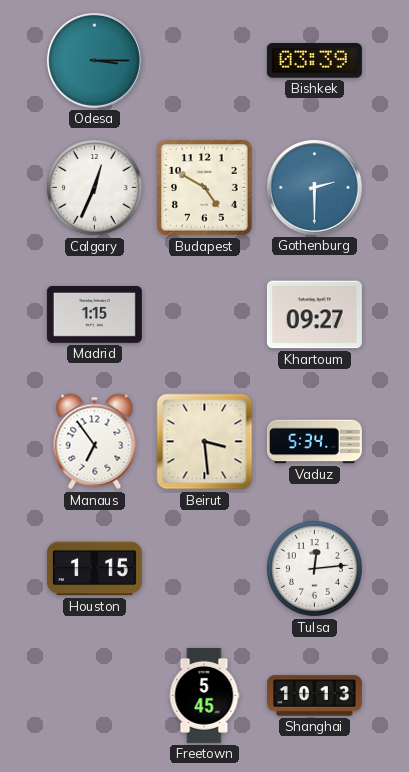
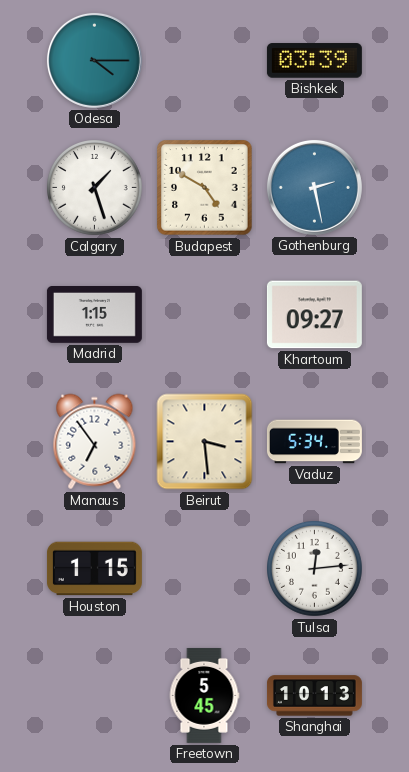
Odesa: 3:15 -> 4:15
Calgary: 12:34 -> 1:27
Gothenburg: 2:30 -> 2:28
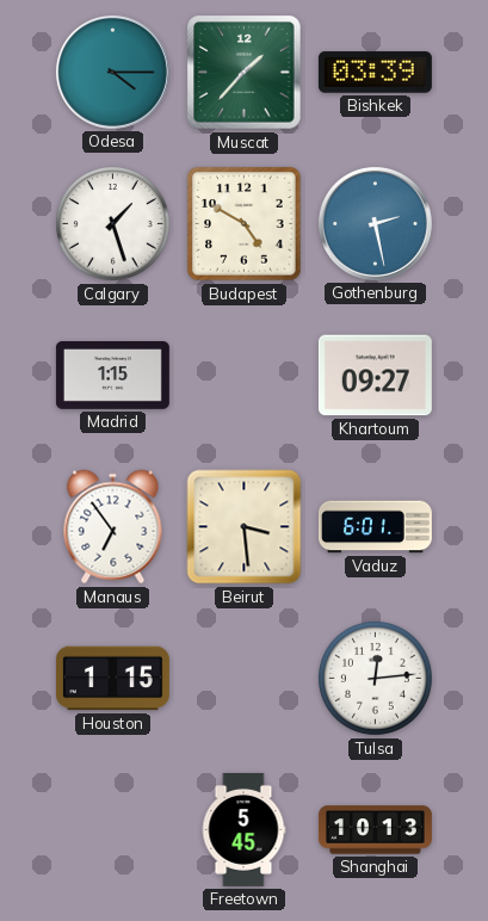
Muscat: none -> 1:37
Vaduz: 5:34 -> 6:01
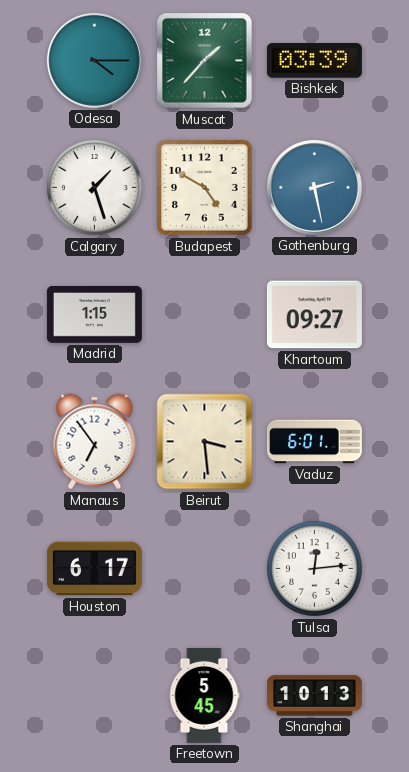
Houston: 1:15 -> 6:17
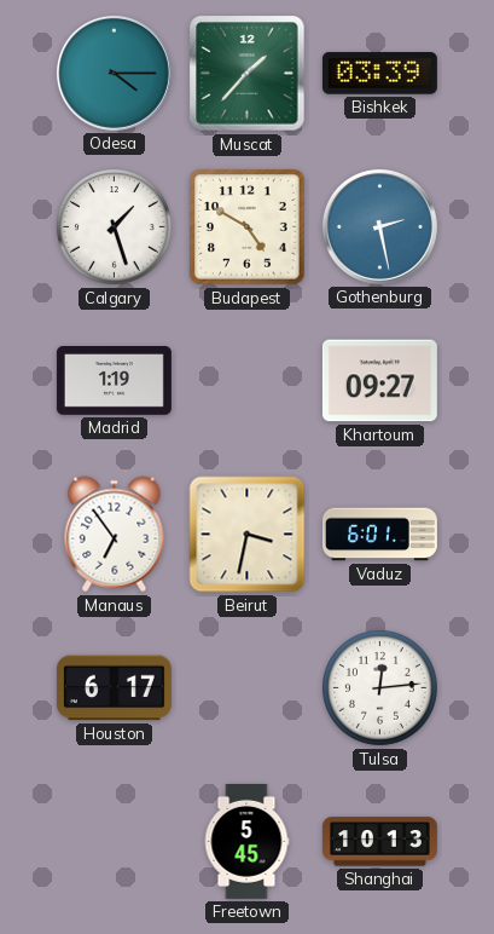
Madrid: 1:15 -> 1:19
Beirut: 3:29 -> 3:32
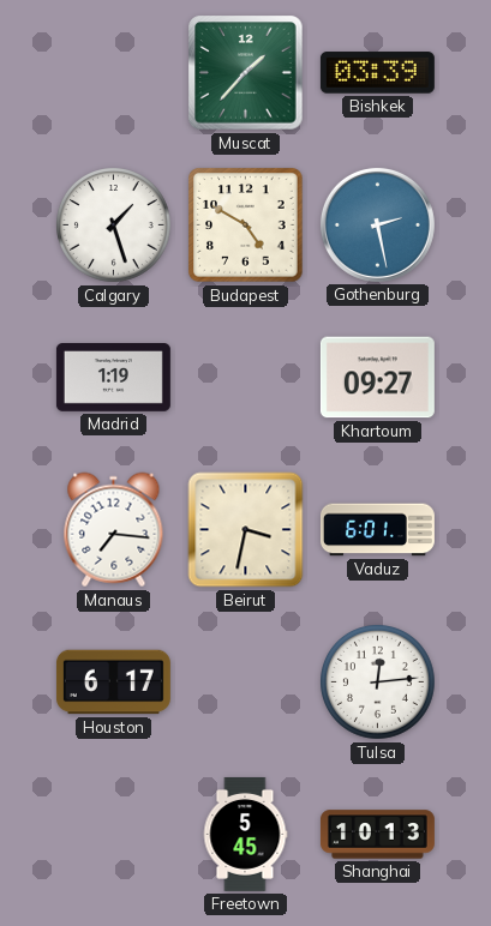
Odesa: 4:15 -> none
Manaus: 6:54 -> 7:16
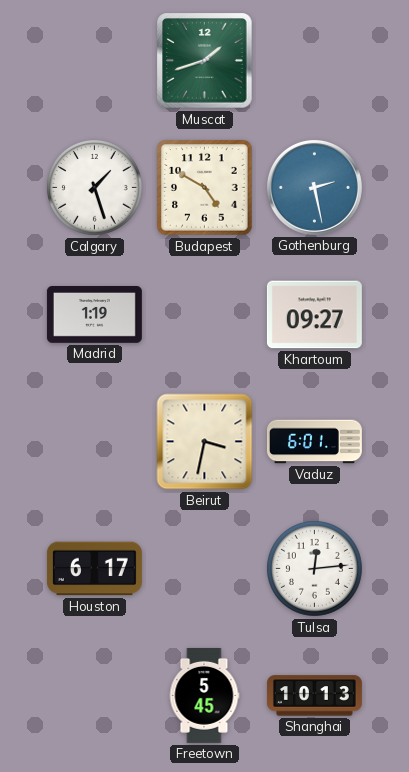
Muscat: 1:37 -> 1:42
Bishkek: 03:39 -> none
Manaus: 7:16 -> none
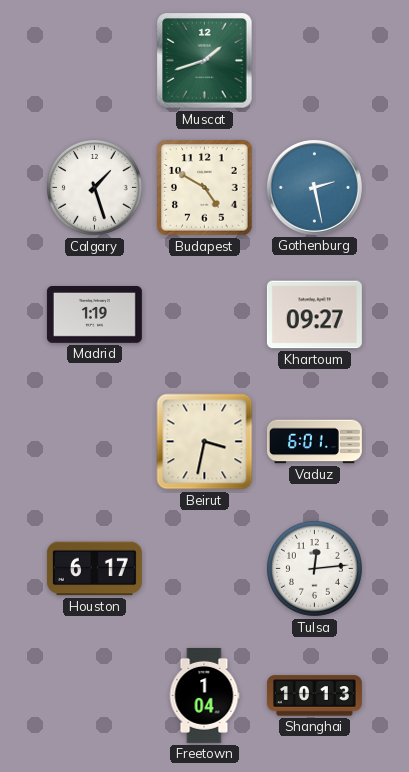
Freetown: 5:45 -> 1:04
